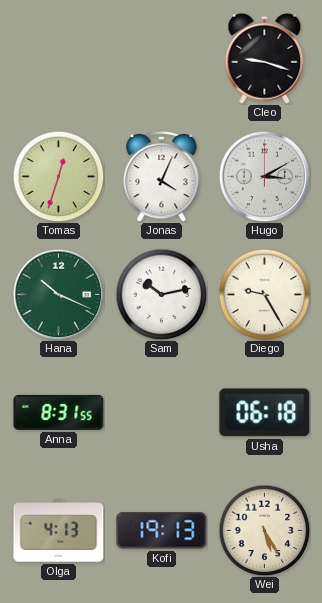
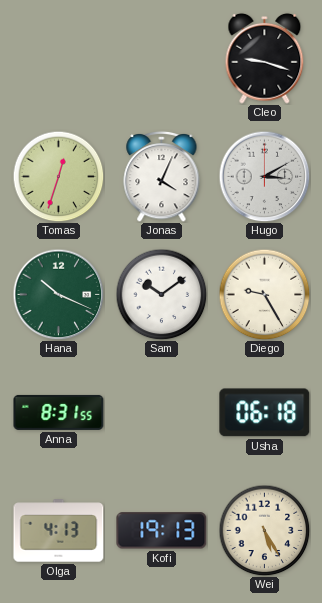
Sam: 10:13 -> 10:09
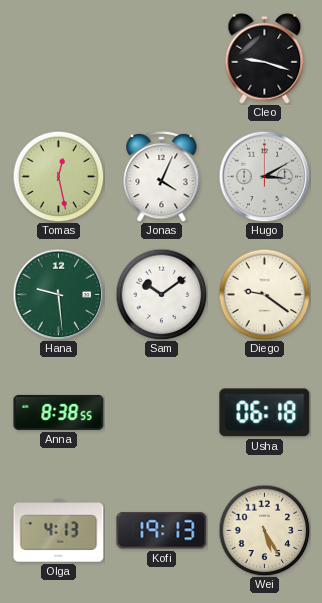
Tomas: 12:33 -> 12:28
Hana: 10:19 -> 9:29
Diego: 9:25 -> 9:21
Anna: 8:31 -> 8:38
